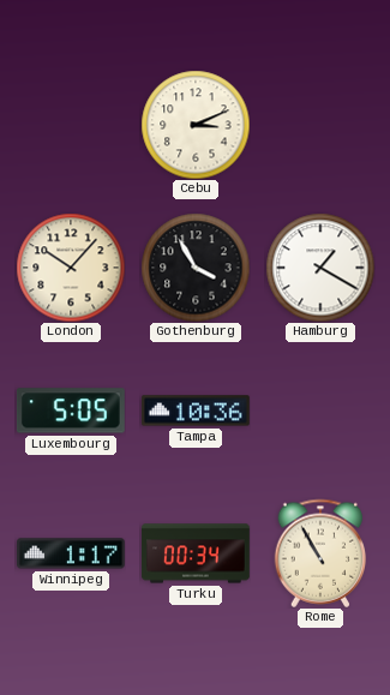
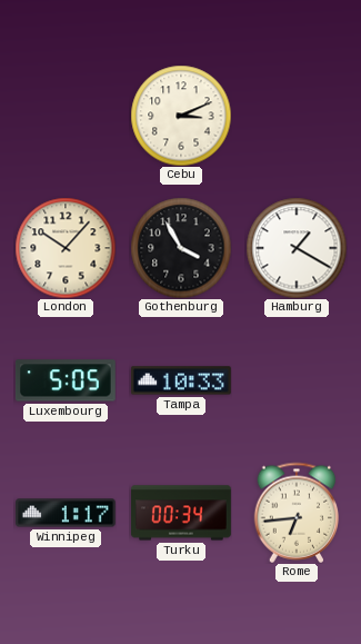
Tampa: 10:36 -> 10:33
Rome: 10:55 -> 6:44
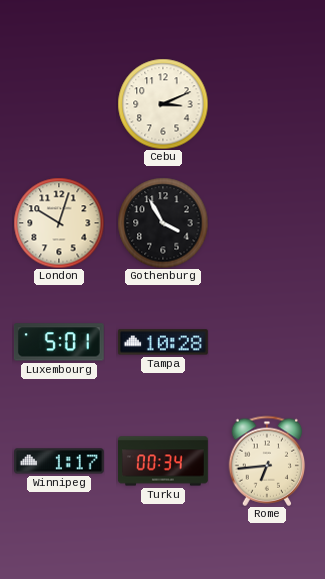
London: 10:07 -> 10:03
Hamburg: 1:20 -> none
Luxembourg: 5:05 -> 5:01
Tampa: 10:33 -> 10:28
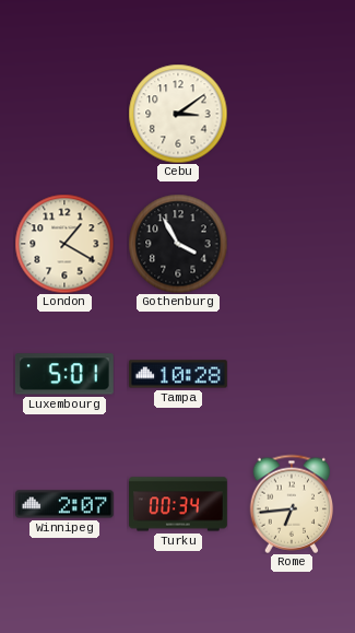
Cebu: 3:11 -> 3:09
London: 10:03 -> 1:20
Winnipeg: 1:17 -> 2:07
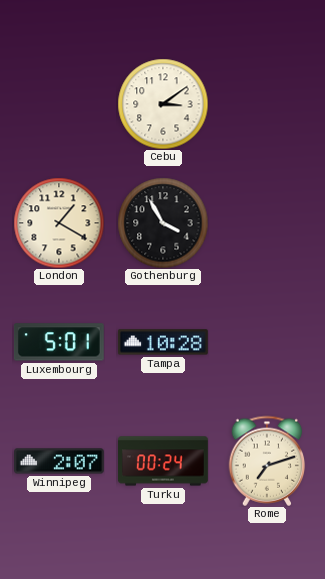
Turku: 00:34 -> 00:24
Rome: 6:44 -> 7:12
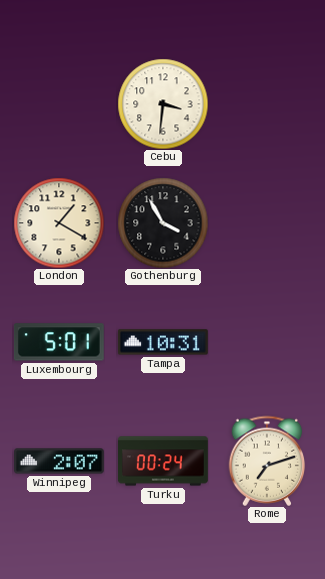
Cebu: 3:09 -> 3:31
Tampa: 10:28 -> 10:31
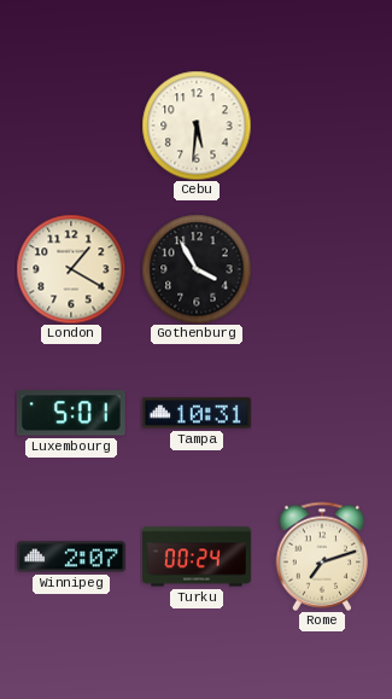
Cebu: 3:31 -> 5:31
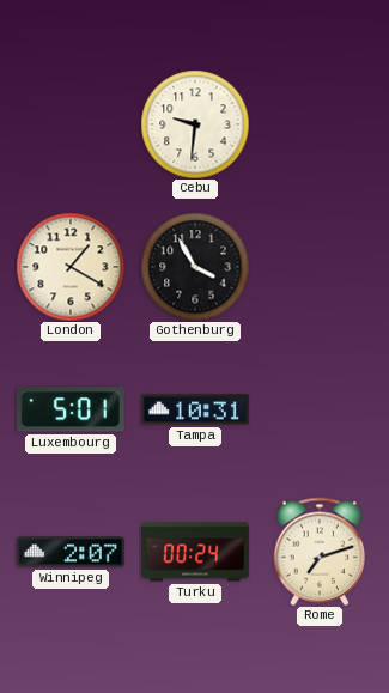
Cebu: 5:31 -> 9:31
